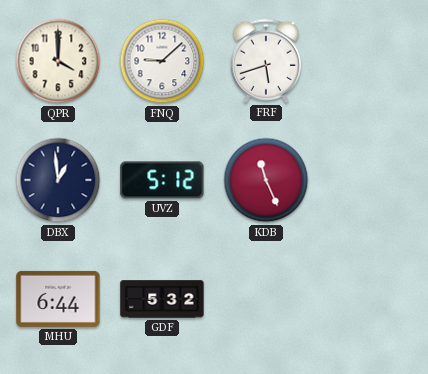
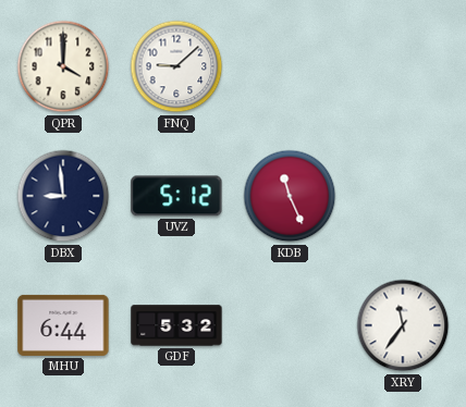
FRF: 5:42 -> none
DBX: 12:59 -> 8:59
XRY: none -> 11:36
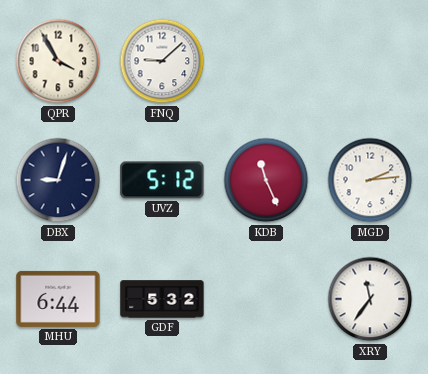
QPR: 4:00 -> 3:55
DBX: 8:59 -> 9:03
MGD: none -> 2:14
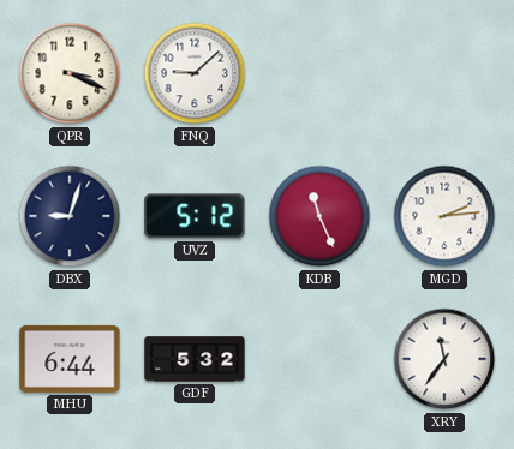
QPR: 3:55 -> 3:19
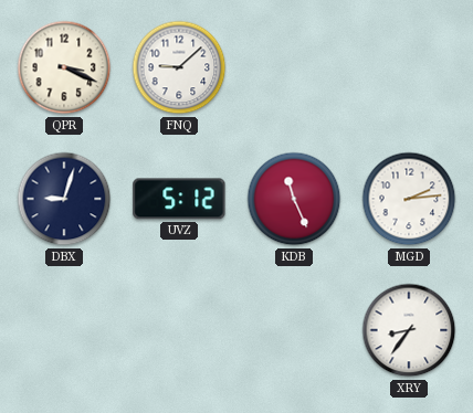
MHU: 6:44 -> none
GDF: 5:32 -> none
XRY: 11:36 -> 8:36
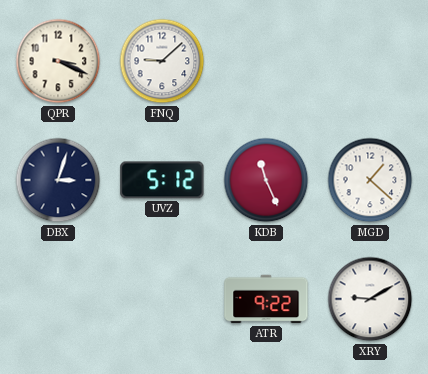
DBX: 9:03 -> 3:03
MGD: 2:14 -> 1:22
ATR: none -> 9:22
XRY: 8:36 -> 9:10
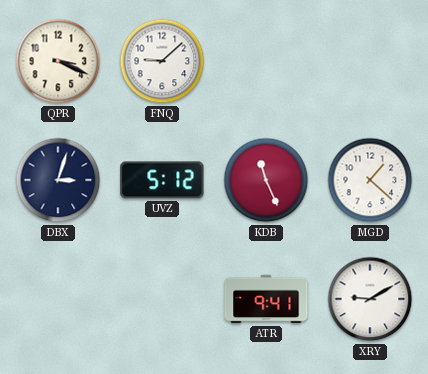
ATR: 9:22 -> 9:41
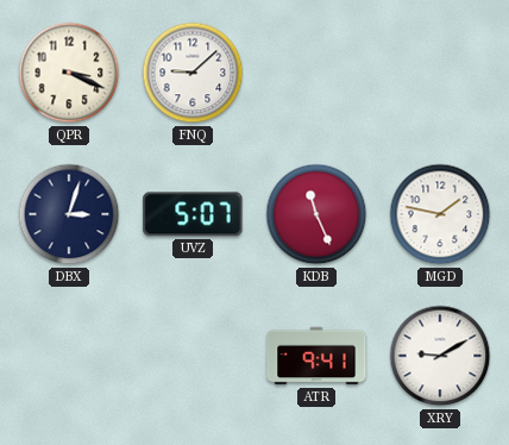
UVZ: 5:12 -> 5:07
MGD: 1:22 -> 1:47
